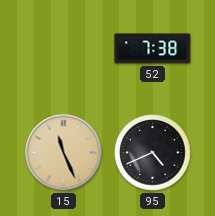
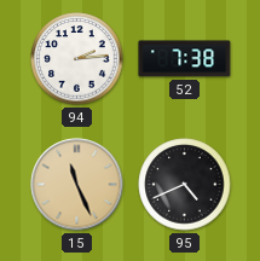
94: none -> 2:14
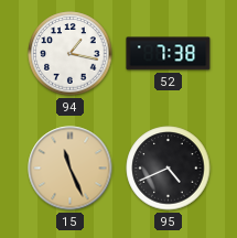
94: 2:14 -> 1:17
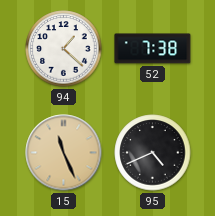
94: 1:17 -> 1:22
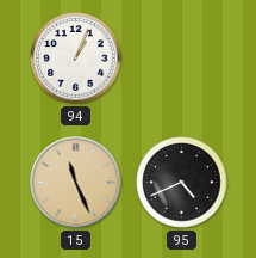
94: 1:22 -> 1:04
52: 7:38 -> none
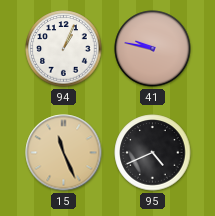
41: none -> 9:47
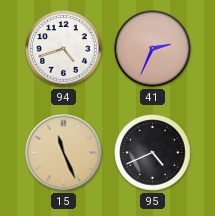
94: 1:04 -> 4:42
41: 9:47 -> 2:34
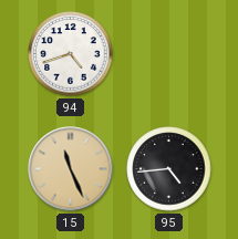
41: 2:34 -> none
95: 4:41 -> 4:44
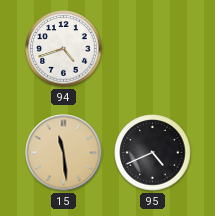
15: 11:26 -> 11:29
95: 4:44 -> 4:41
